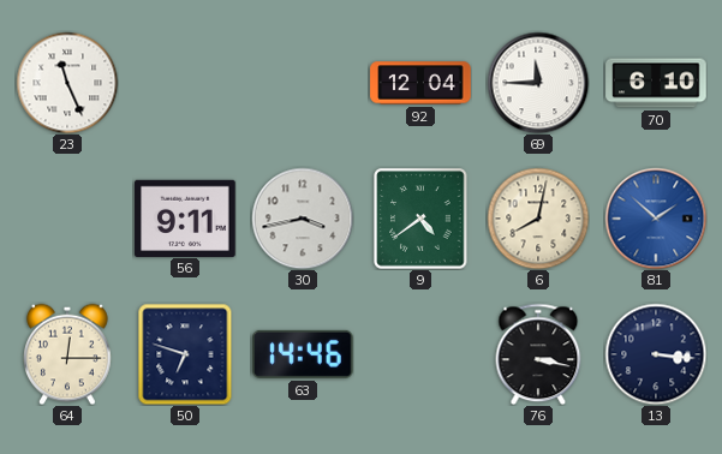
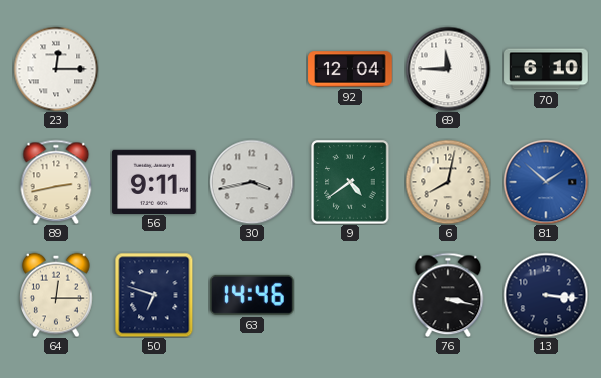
23: 11:26 -> 12:15
89: none -> 2:43
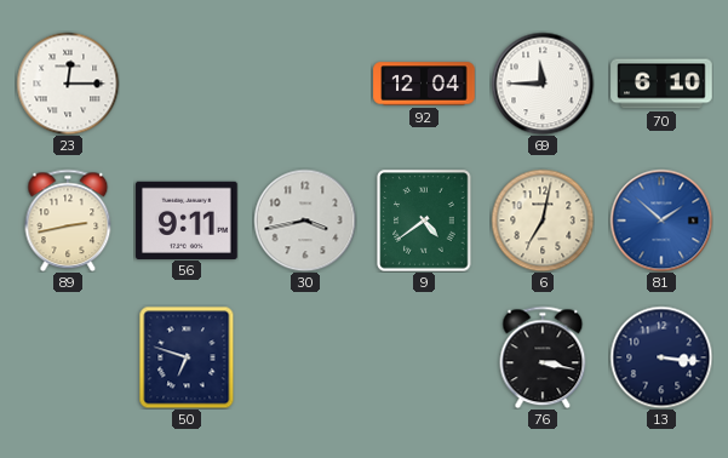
6: 8:02 -> 7:02
64: 12:15 -> none
63: 14:46 -> none
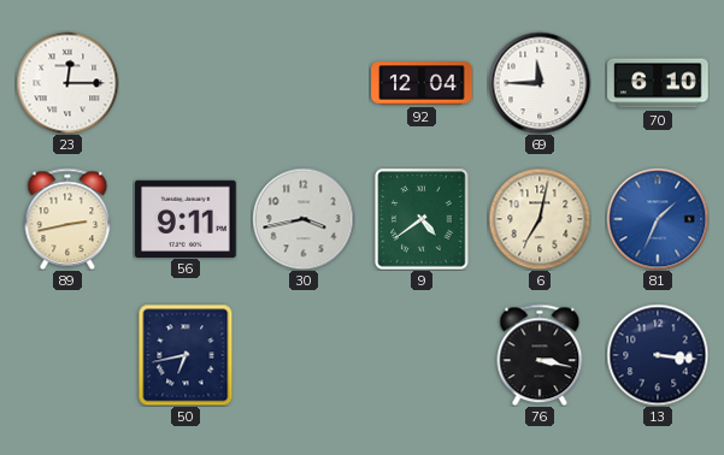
81: 1:52 -> 1:34
50: 6:48 -> 6:43
